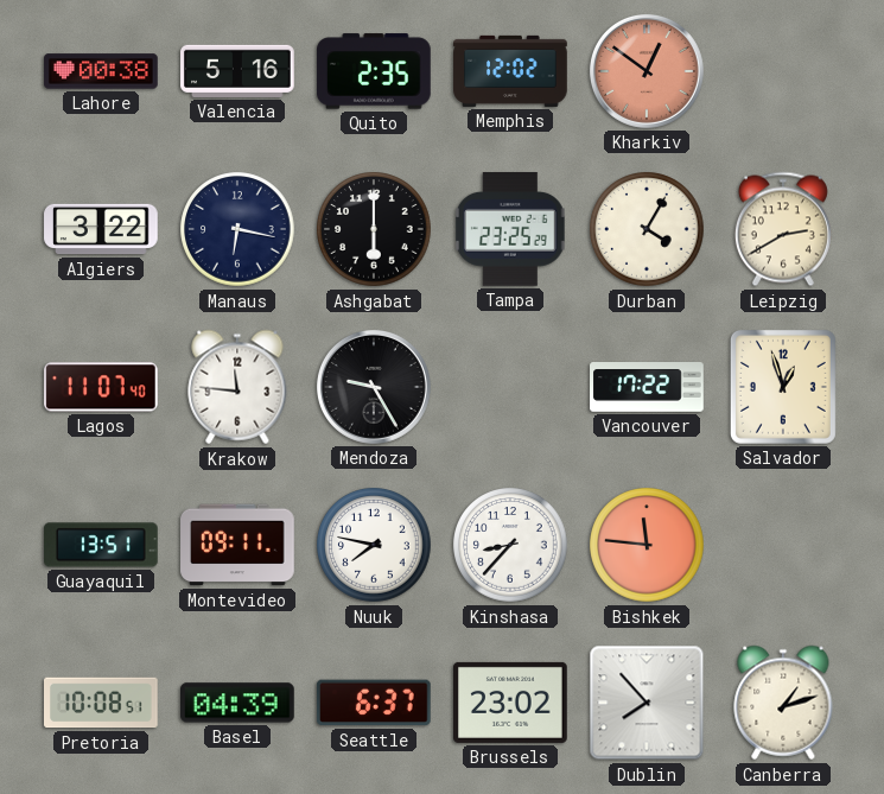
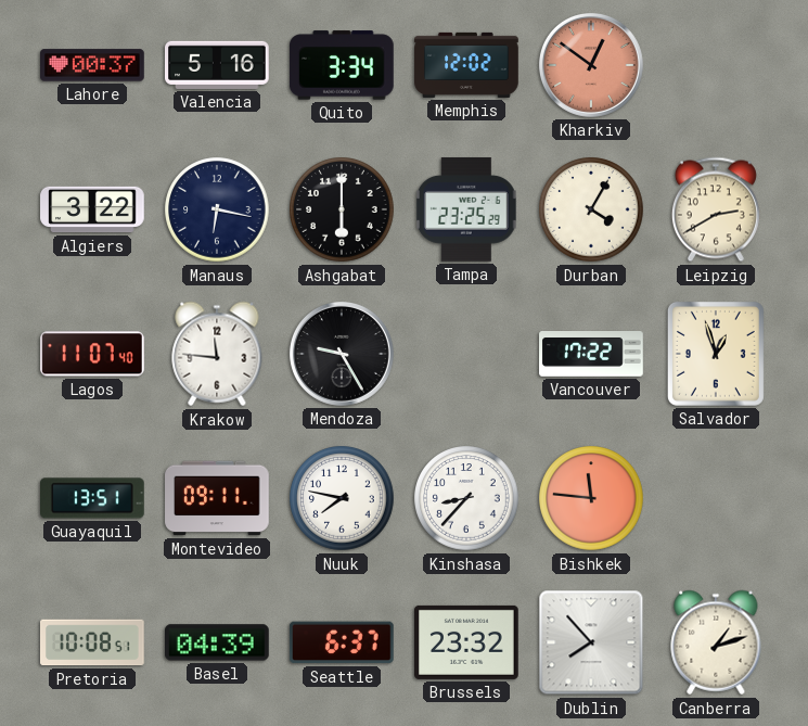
Lahore: 00:38 -> 00:37
Quito: 2:35 -> 3:34
Brussels: 23:02 -> 23:32
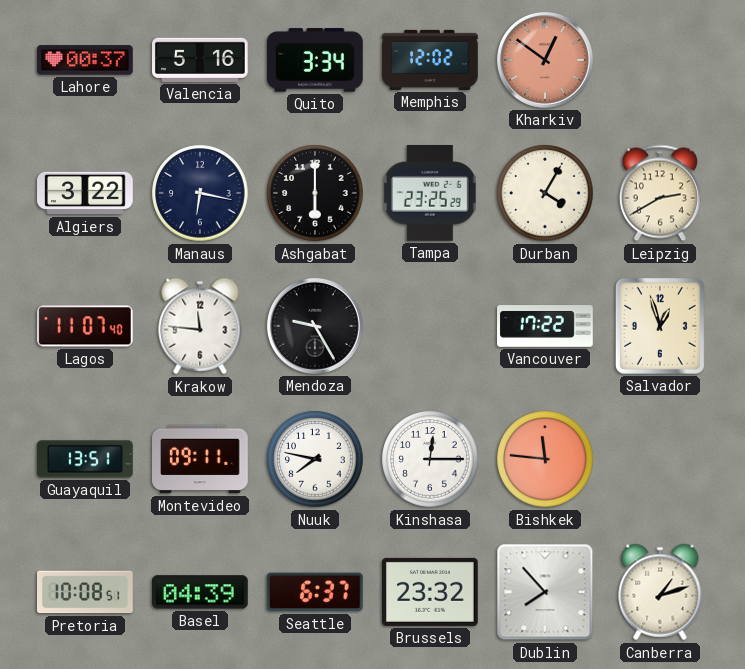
Kinshasa: 8:37 -> 12:15
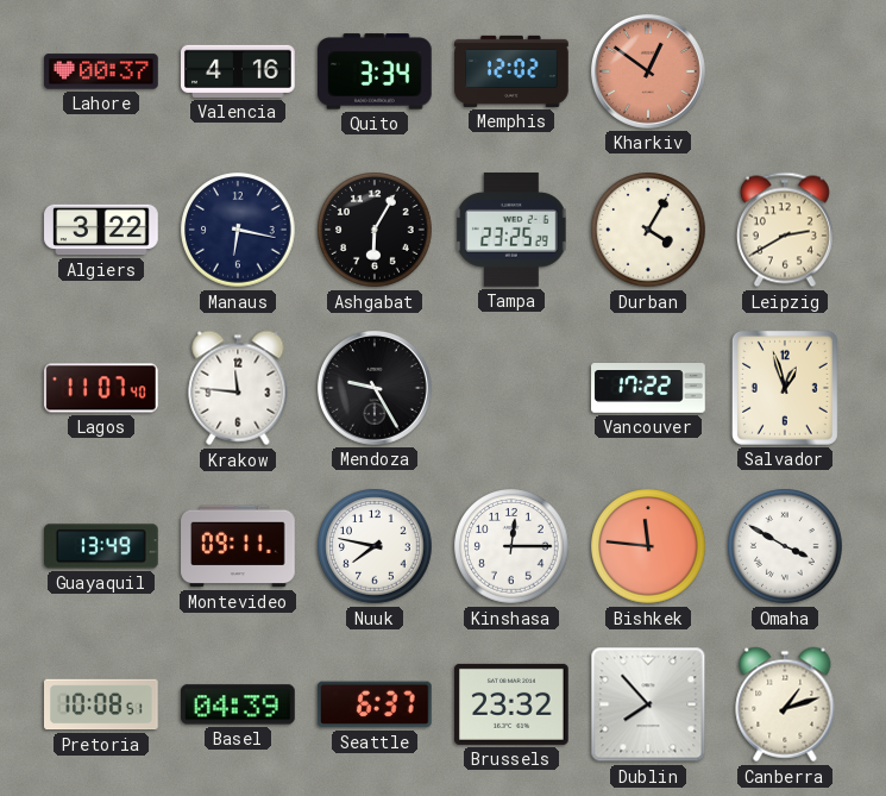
Valencia: 5:16 -> 4:16
Ashgabat: 6:00 -> 6:05
Guayaquil: 13:51 -> 13:49
Omaha: none -> 3:50
